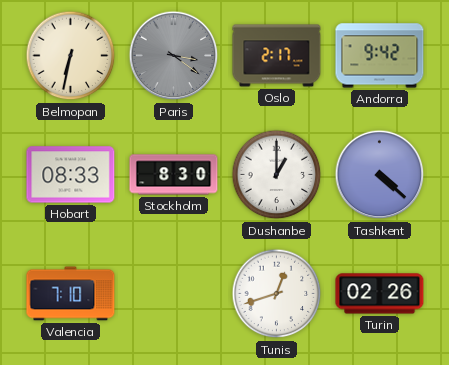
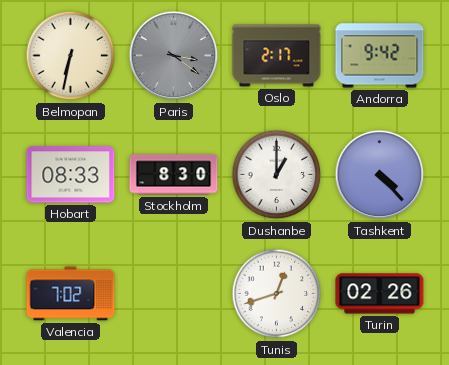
Tashkent: 4:22 -> 4:23
Valencia: 7:10 -> 7:02
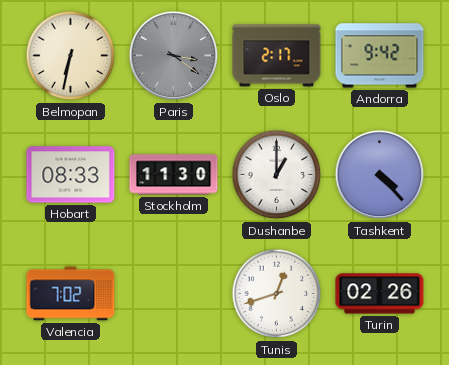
Stockholm: 8:30 -> 11:30
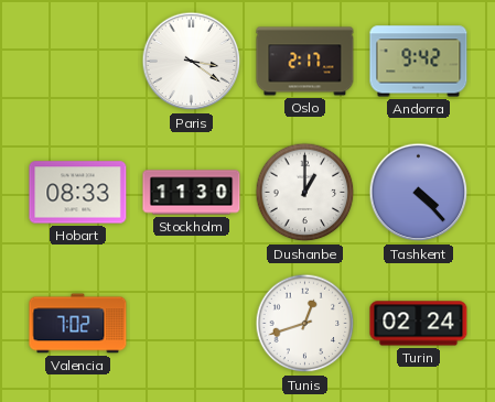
Belmopan: 6:32 -> none
Paris dial: grey -> white
Turin: 02:26 -> 02:24
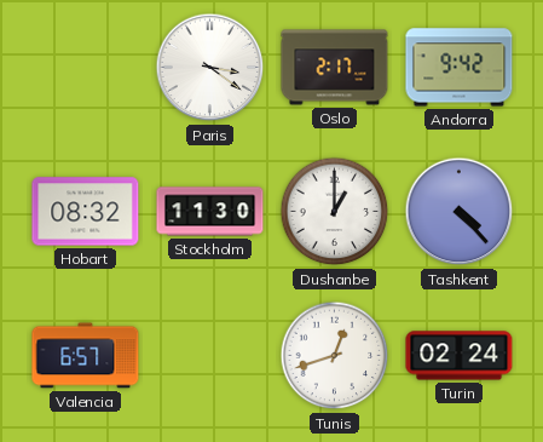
Hobart: 08:33 -> 08:32
Valencia: 7:02 -> 6:57
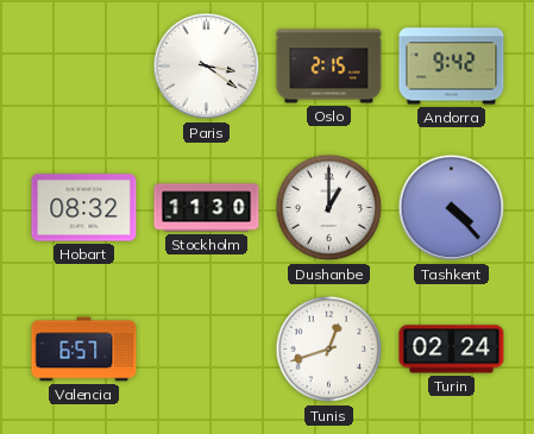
Oslo: 2:17 -> 2:15
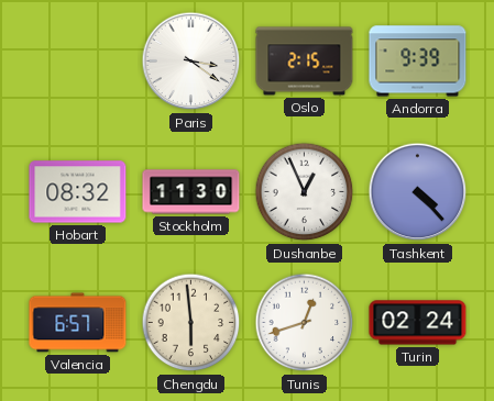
Andorra: 9:42 -> 9:39
Dushanbe: 1:00 -> 12:56
Chengdu: none -> 5:59
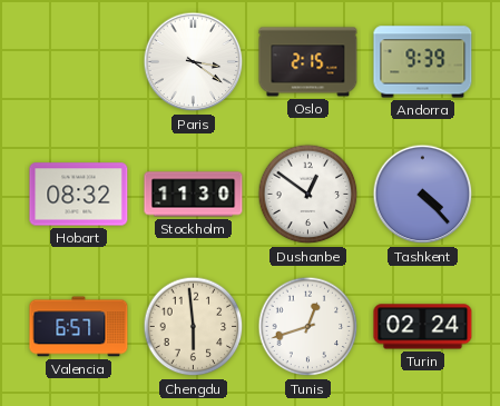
Dushanbe: 12:56 -> 12:51
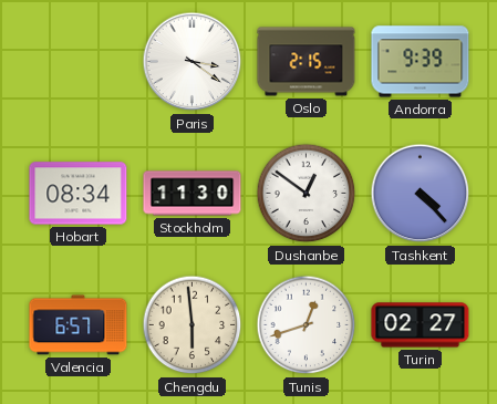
Hobart: 08:32 -> 08:34
Turin: 02:24 -> 02:27
